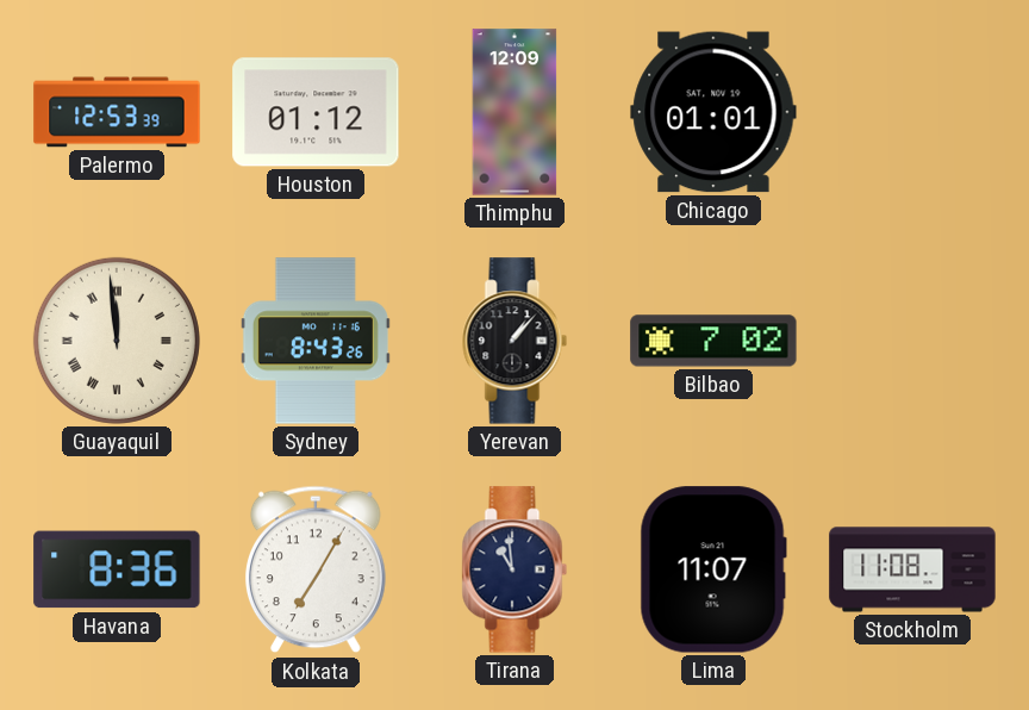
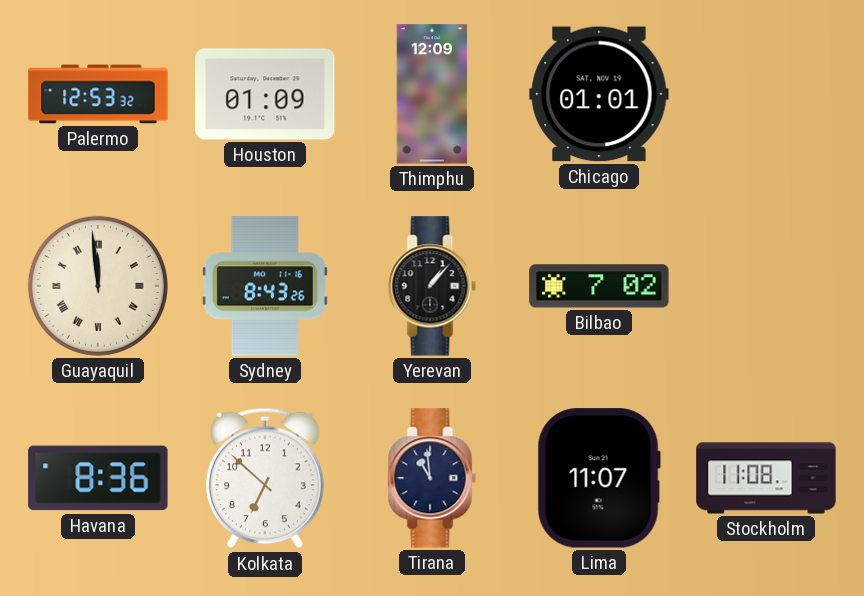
Palermo: 12:53:39 -> 12:53:32
Houston: 01:12 -> 01:09
Kolkata: 7:05 -> 6:52
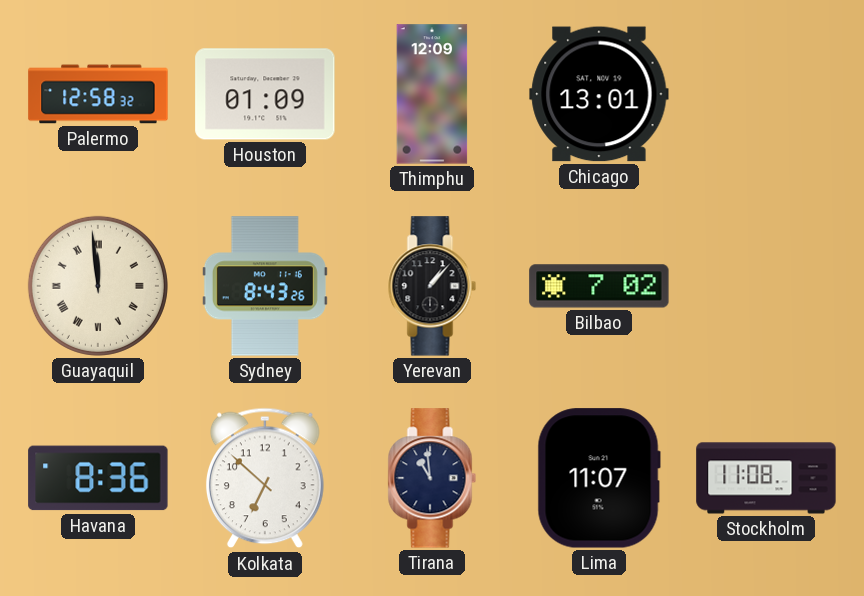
Palermo: 12:53 -> 12:58
Chicago: 01:01 -> 13:01
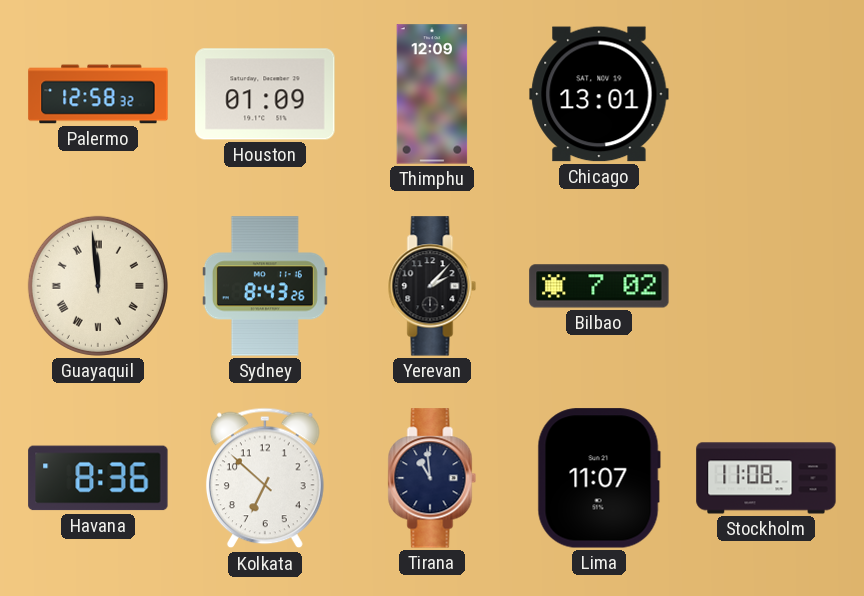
Yerevan: 1:07 -> 2:07
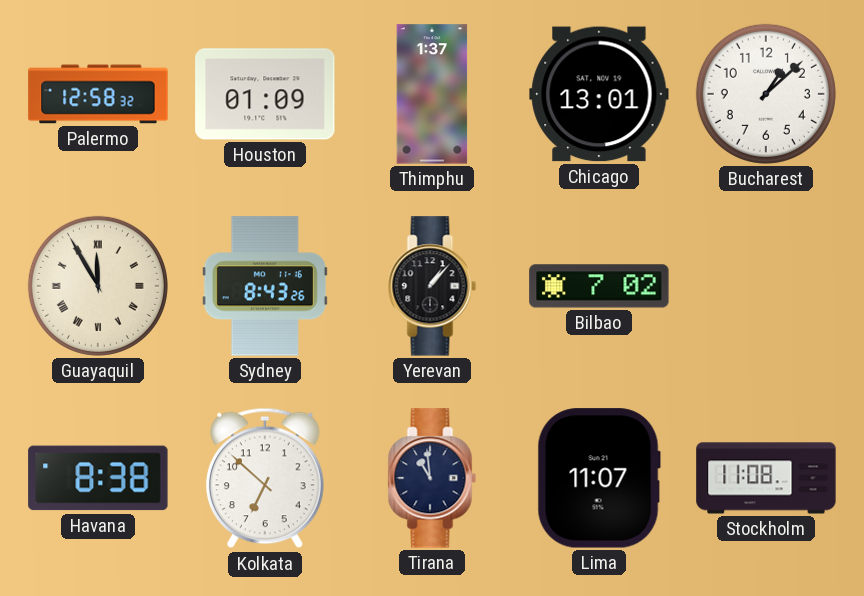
Thimphu: 12:09 -> 1:37
Bucharest: none -> 1:08
Guayaquil: 11:59 -> 11:55
Yerevan: 2:07 -> 1:07
Havana: 8:36 -> 8:38
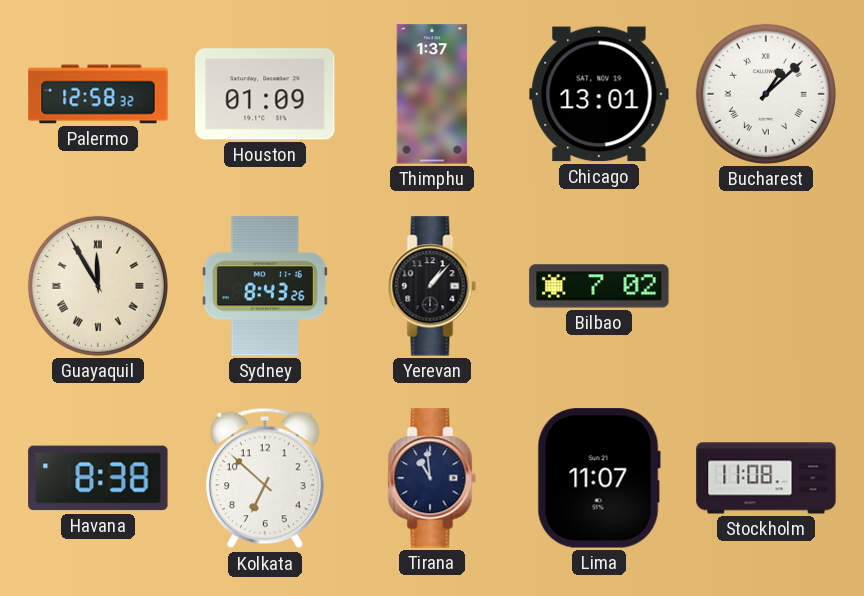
Bucharest numerals: Arabic -> Roman
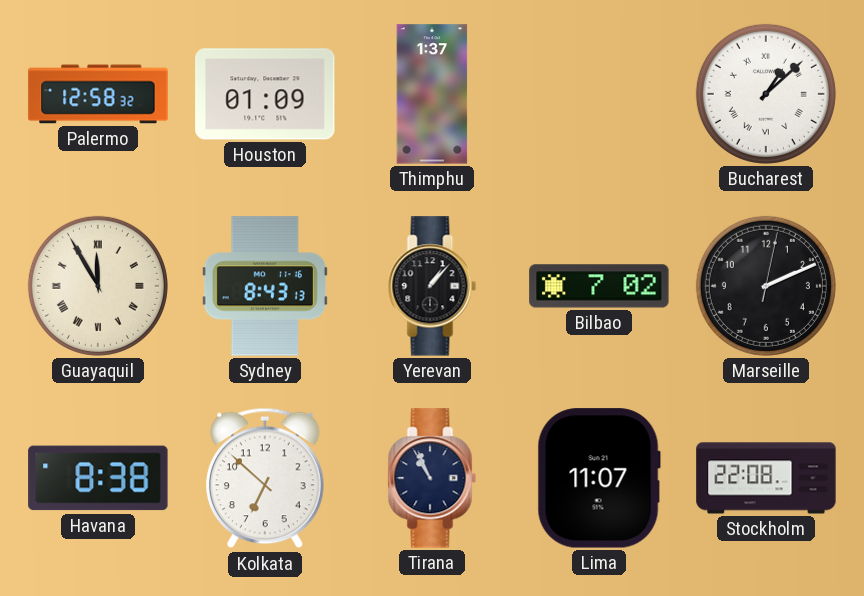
Chicago: 13:01 -> none
Sydney: 8:43:26 -> 8:43:13
Marseille: none -> 2:11
Tirana: 10:59 -> 10:56
Stockholm: 11:08 -> 22:08
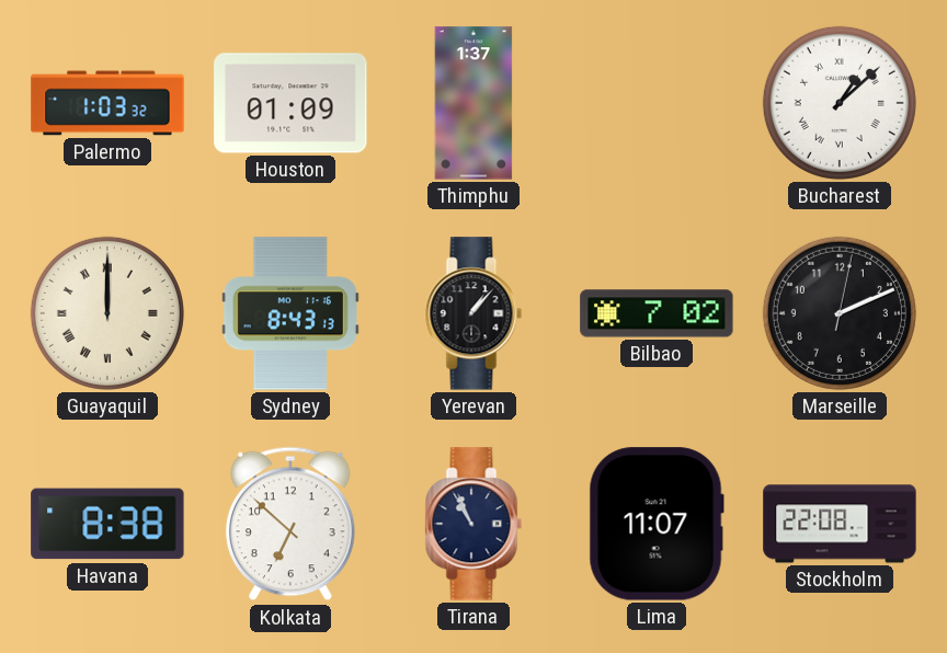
Palermo: 12:58 -> 1:03
Guayaquil: 11:55 -> 12:00
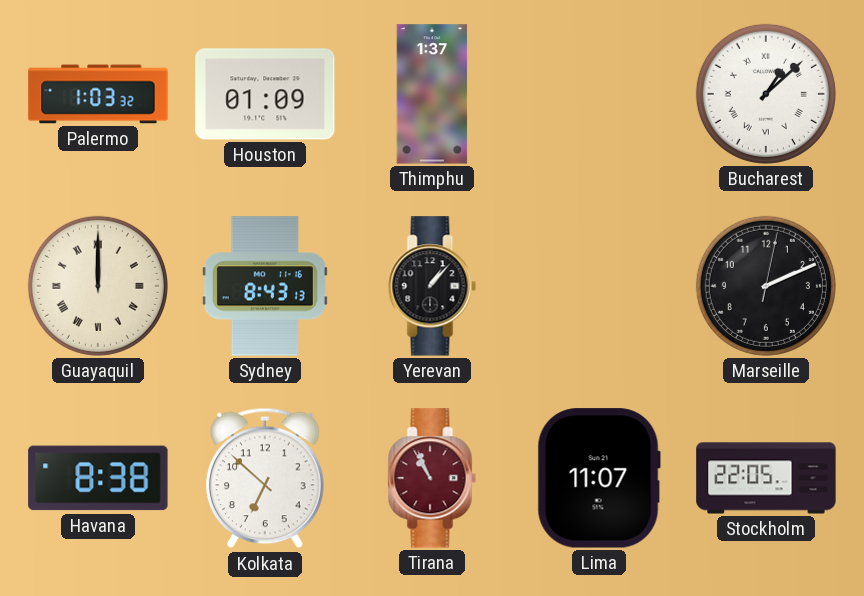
Bilbao: 7:02 -> none
Tirana dial: navy -> burgundy
Stockholm: 22:08 -> 22:05
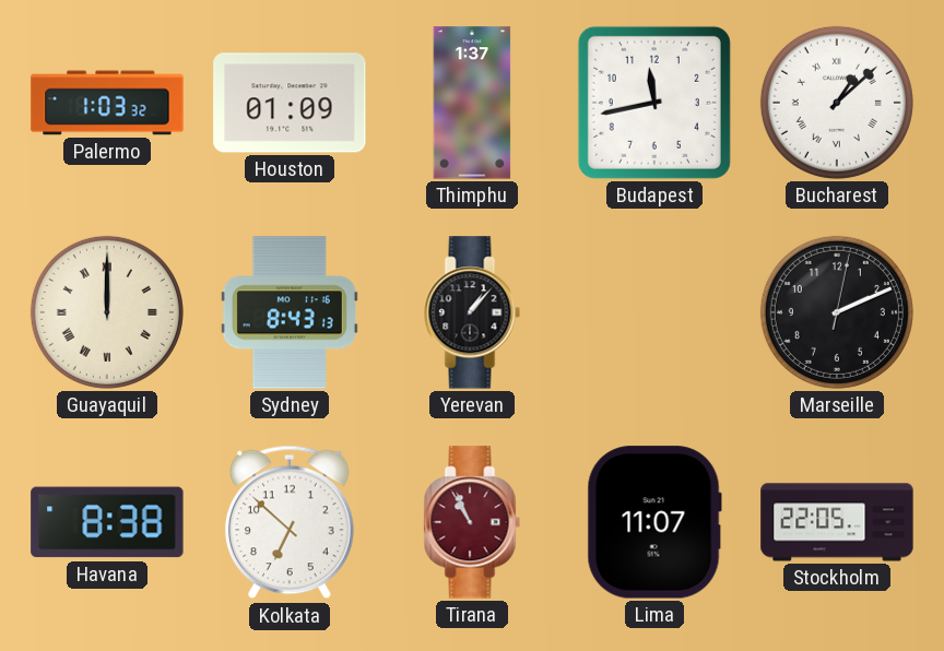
Budapest: none -> 11:43
